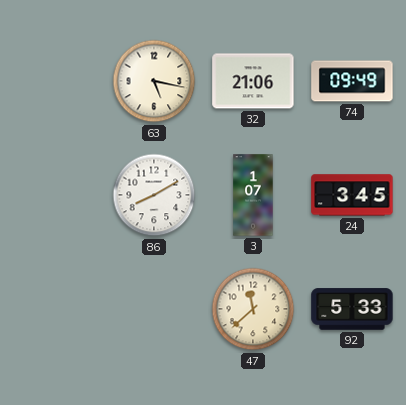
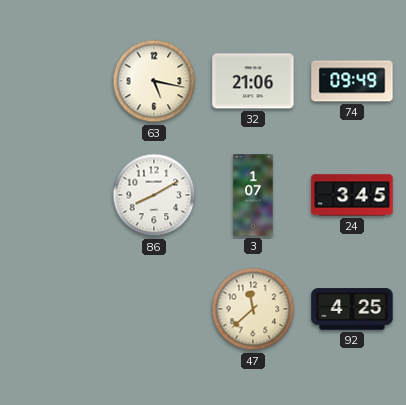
92: 5:33 -> 4:25
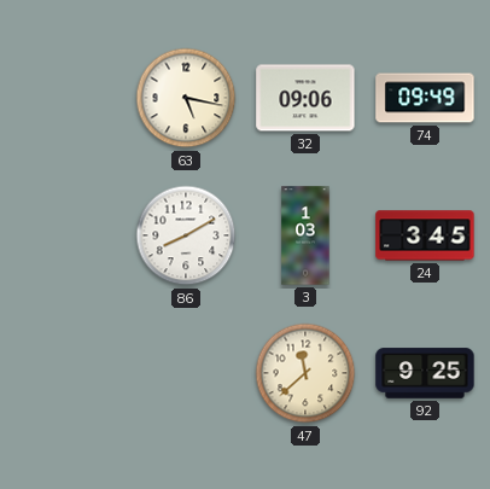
32: 21:06 -> 09:06
3: 1:07 -> 1:03
92: 4:25 -> 9:25
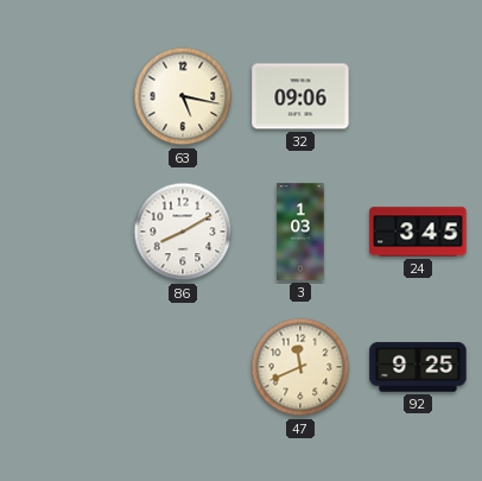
74: 09:49 -> none
47: 11:38 -> 11:41
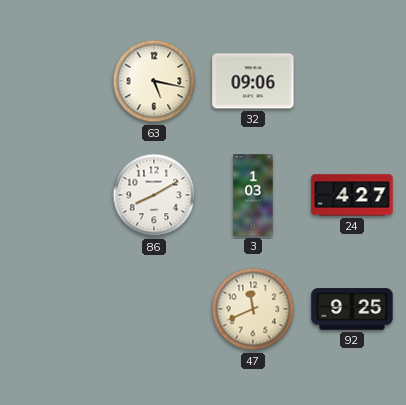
24: 3:45 -> 4:27
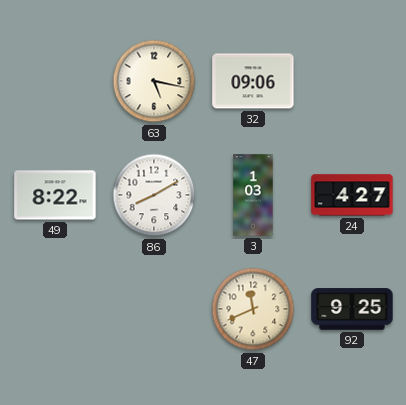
49: none -> 8:22
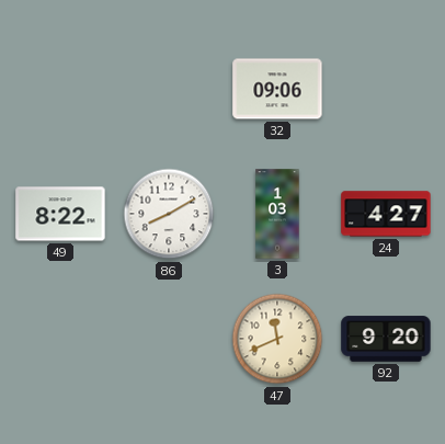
63: 5:17 -> none
92: 9:25 -> 9:20
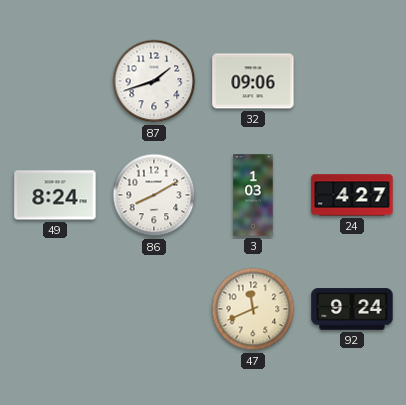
87: none -> 1:42
49: 8:22 -> 8:24
92: 9:20 -> 9:24
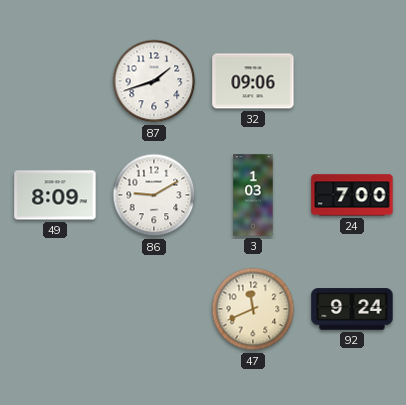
49: 8:24 -> 8:09
86: 8:10 -> 9:10
24: 4:27 -> 7:00
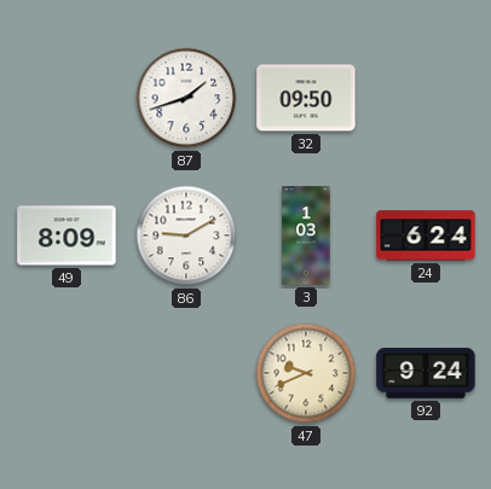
32: 09:06 -> 09:50
24: 7:00 -> 6:24
47: 11:41 -> 9:41
